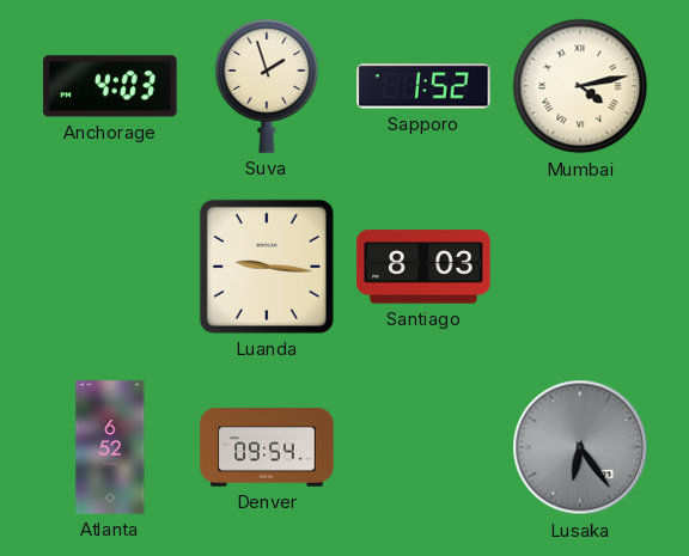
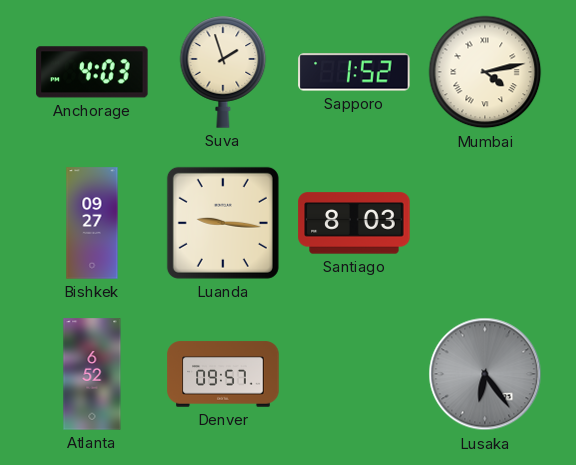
Bishkek: none -> 09:27
Denver: 09:54 -> 09:57
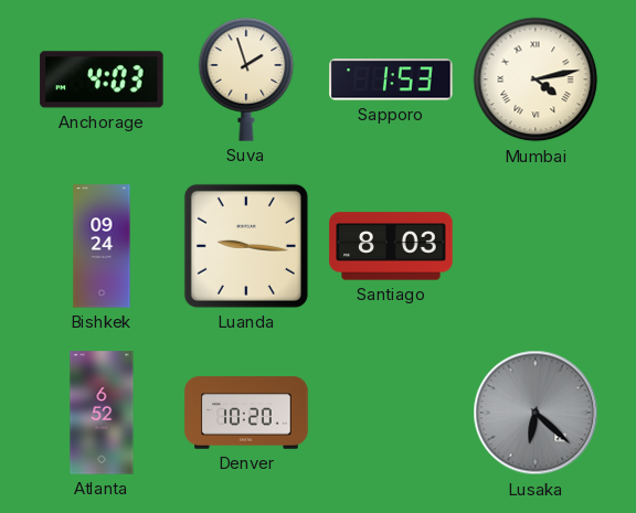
Sapporo: 1:52 -> 1:53
Bishkek: 09:27 -> 09:24
Denver: 09:57 -> 10:20
Lusaka: 6:24 -> 6:22
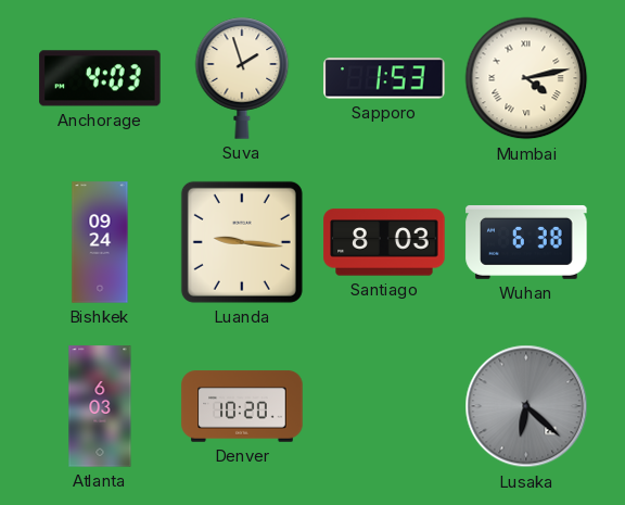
Wuhan: none -> 6:38
Atlanta: 6:52 -> 6:03
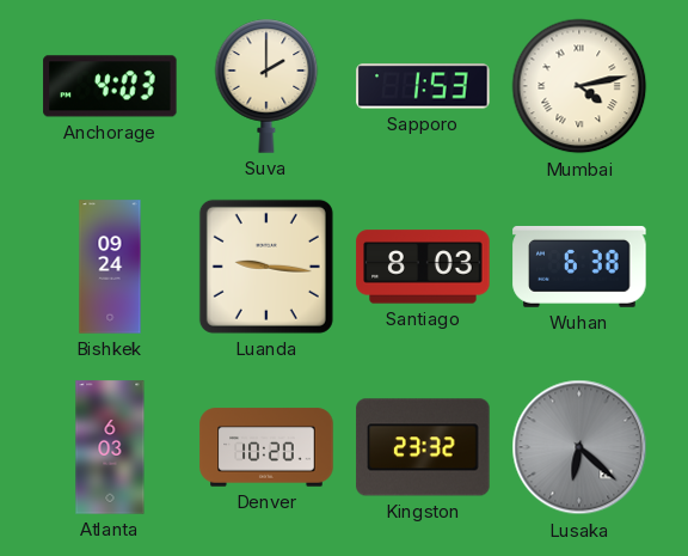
Suva: 1:57 -> 2:00
Kingston: none -> 23:32
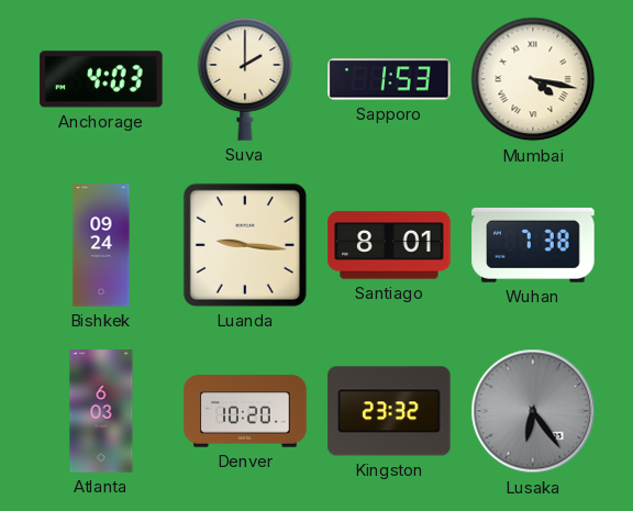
Mumbai: 4:13 -> 4:17
Santiago: 8:03 -> 8:01
Wuhan: 6:38 -> 7:38
Lusaka: 6:22 -> 6:24
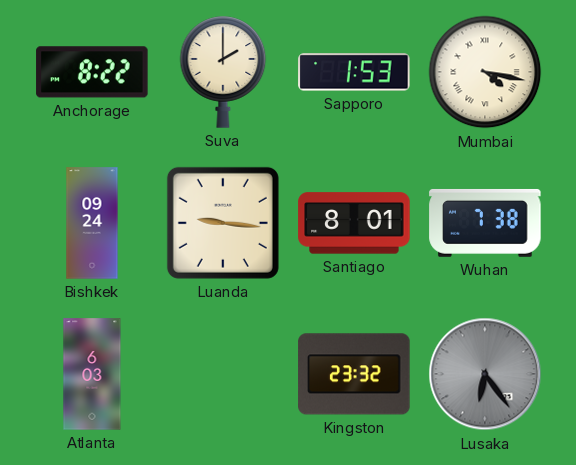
Anchorage: 4:03 -> 8:22
Denver: 10:20 -> none
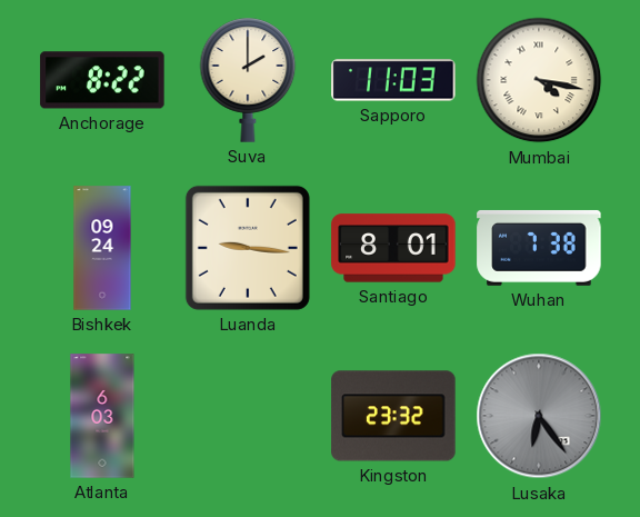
Sapporo: 1:53 -> 11:03
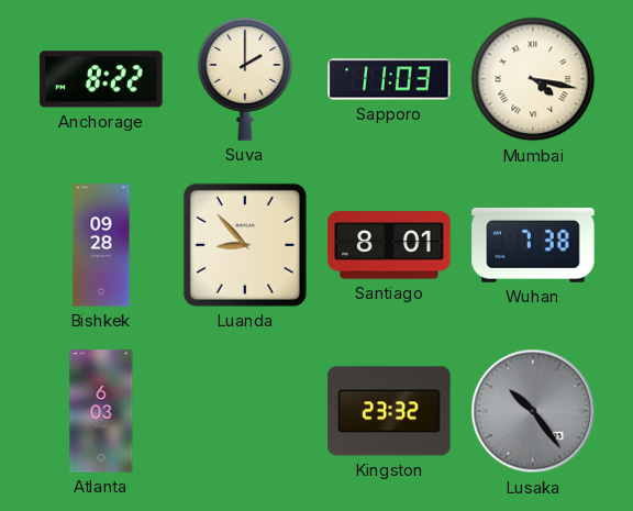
Bishkek: 09:24 -> 09:28
Luanda: 9:16 -> 8:53
Lusaka: 6:24 -> 10:24
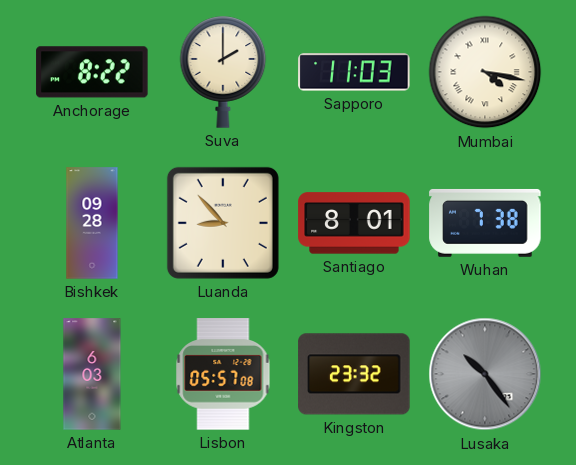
Lisbon: none -> 05:57
